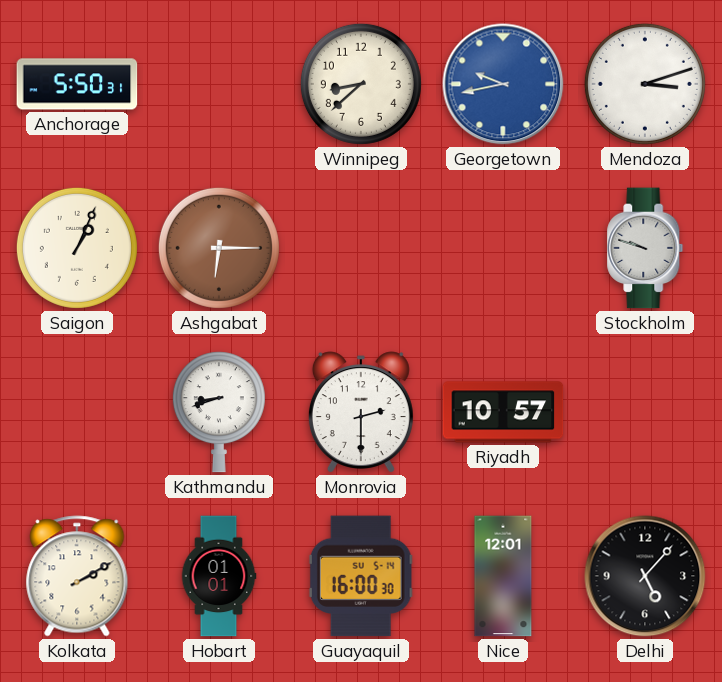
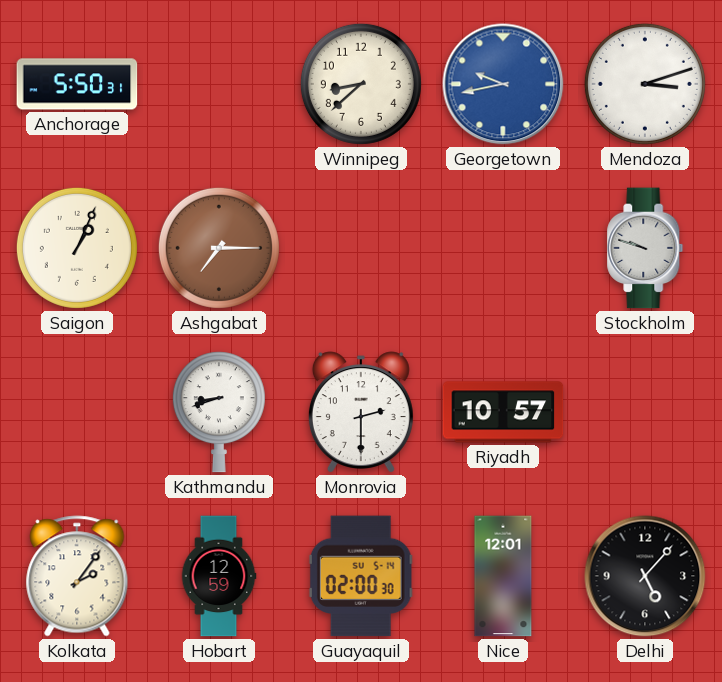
Ashgabat: 6:15 -> 7:15
Kolkata: 2:10 -> 2:06
Hobart: 01:01 -> 12:59
Guayaquil: 16:00 -> 02:00
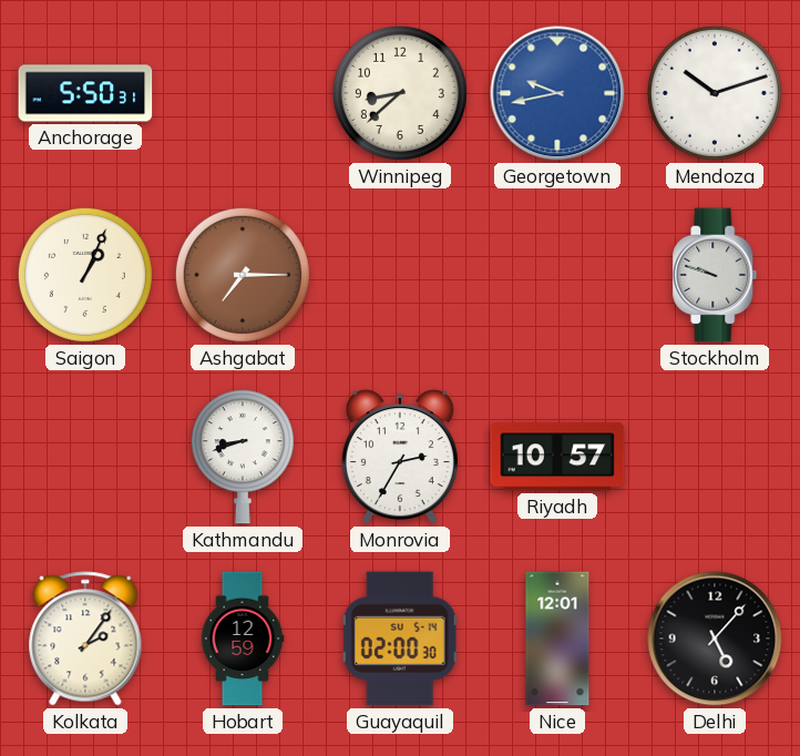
Mendoza: 3:12 -> 10:12
Monrovia: 2:30 -> 2:35
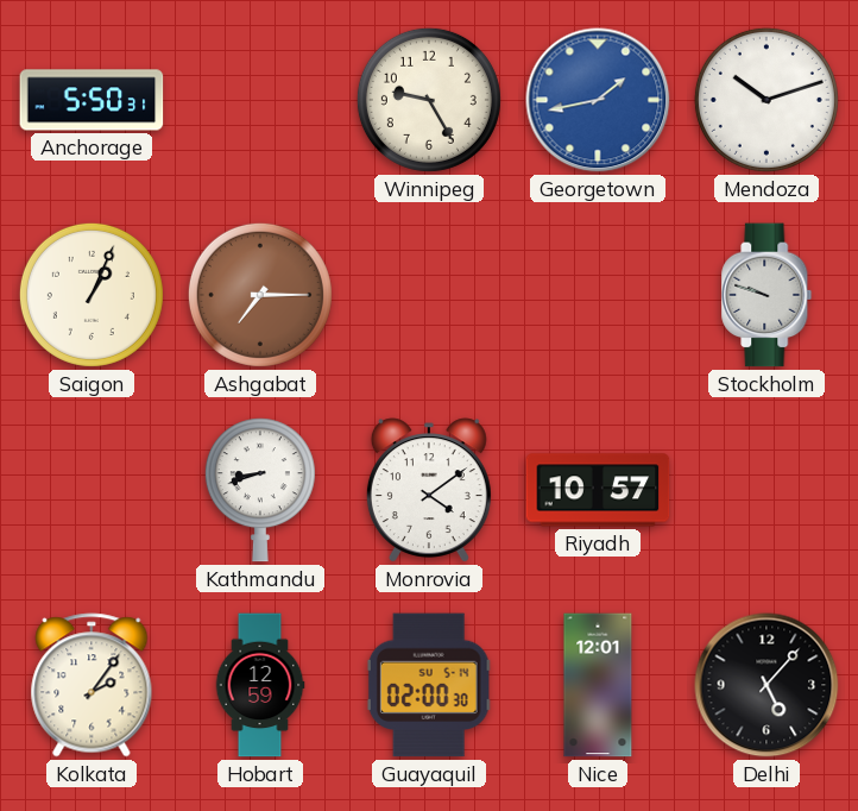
Winnipeg: 8:38 -> 9:25
Georgetown: 9:43 -> 1:43
Monrovia: 2:35 -> 4:09
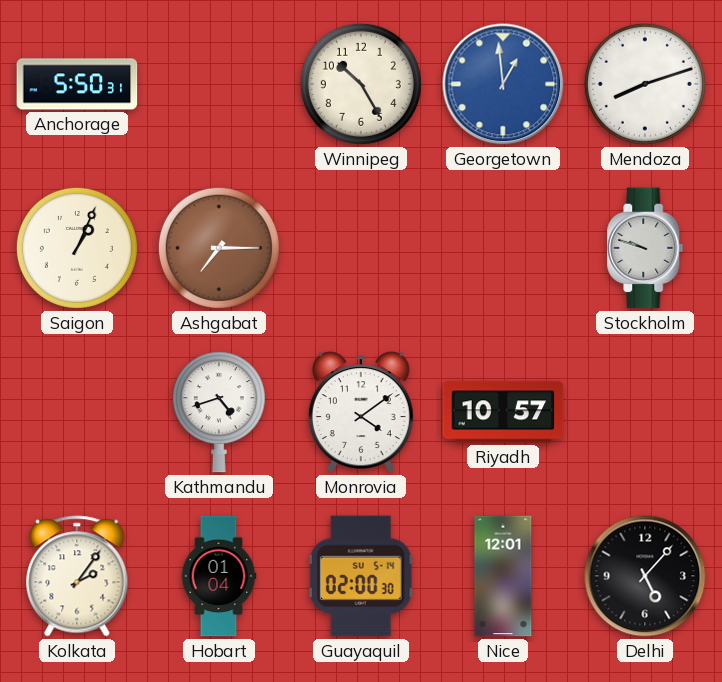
Winnipeg: 9:25 -> 10:25
Georgetown: 1:43 -> 12:59
Mendoza: 10:12 -> 8:12
Kathmandu: 8:42 -> 4:42
Hobart: 12:59 -> 01:04
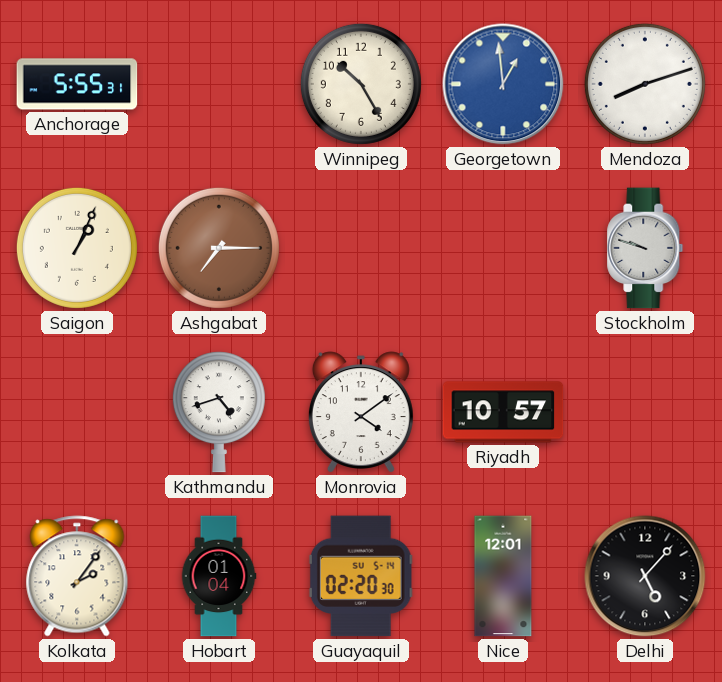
Anchorage: 5:50 -> 5:55
Guayaquil: 02:00 -> 02:20
